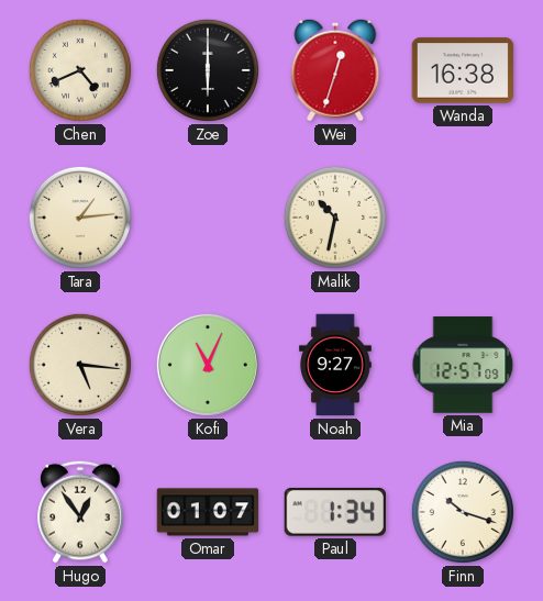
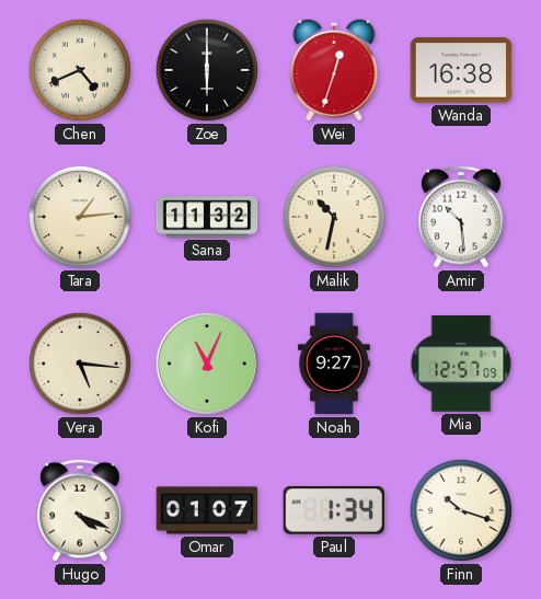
Sana: none -> 11:32
Amir: none -> 10:29
Hugo: 12:54 -> 4:19
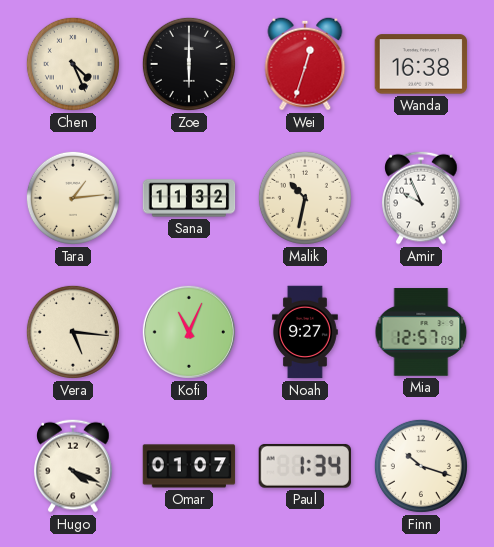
Chen: 4:41 -> 4:26
Amir: 10:29 -> 9:56
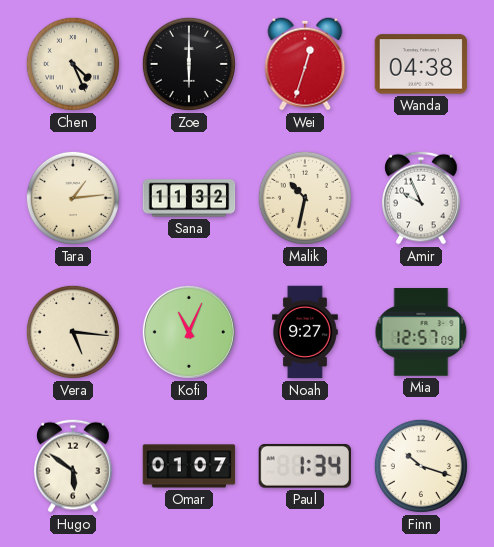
Wanda: 16:38 -> 04:38
Hugo: 4:19 -> 5:51
